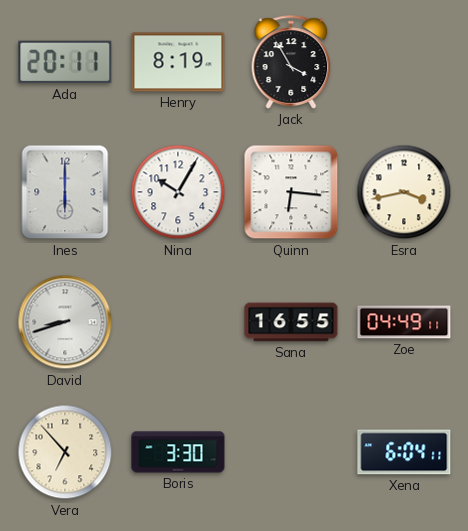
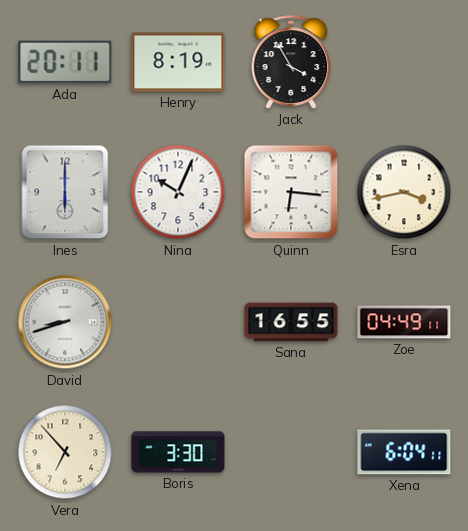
Nina: 10:05 -> 10:04
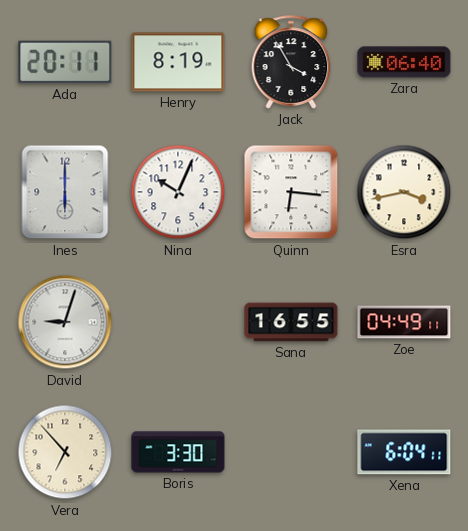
Zara: none -> 06:40
David: 8:42 -> 9:03
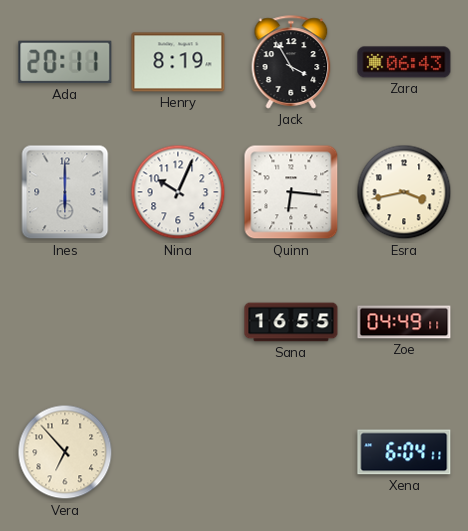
Zara: 06:40 -> 06:43
David: 9:03 -> none
Boris: 3:30 -> none
